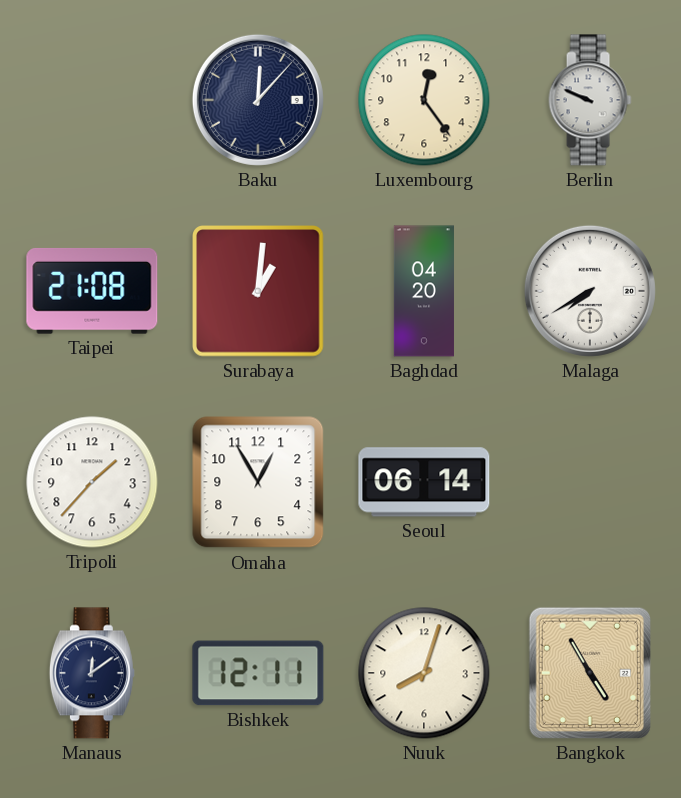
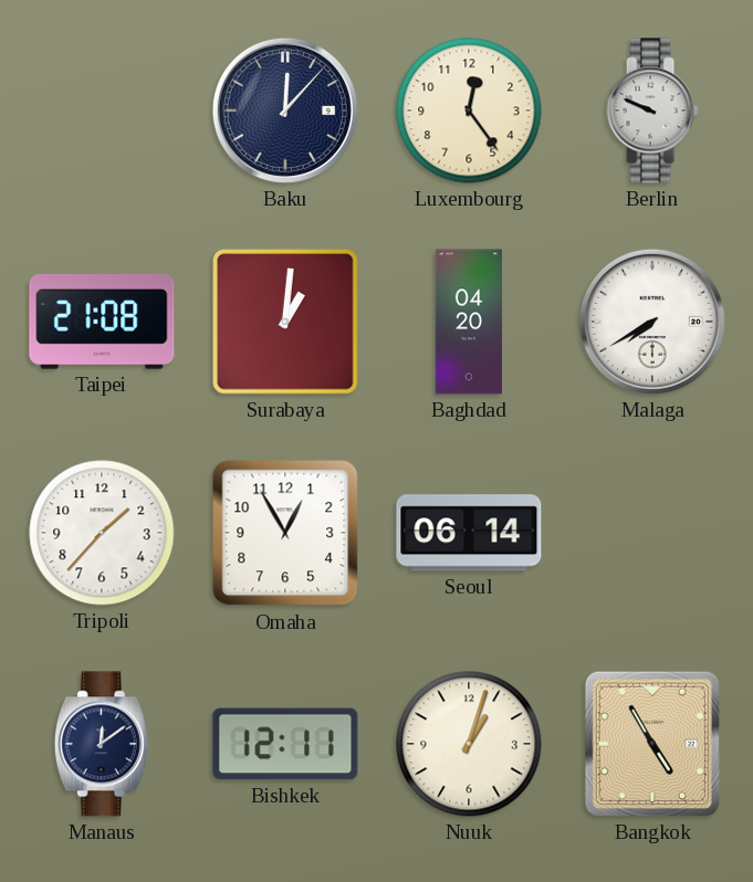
Nuuk: 8:03 -> 1:03
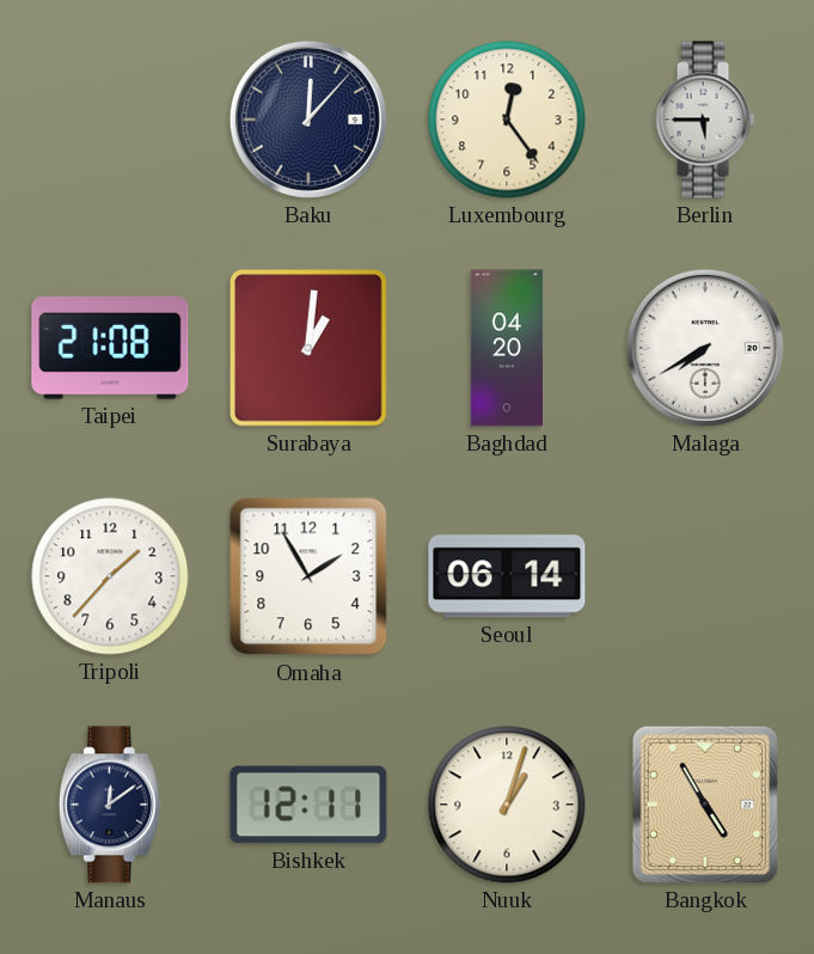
Berlin: 9:49 -> 5:45
Omaha: 12:55 -> 1:55
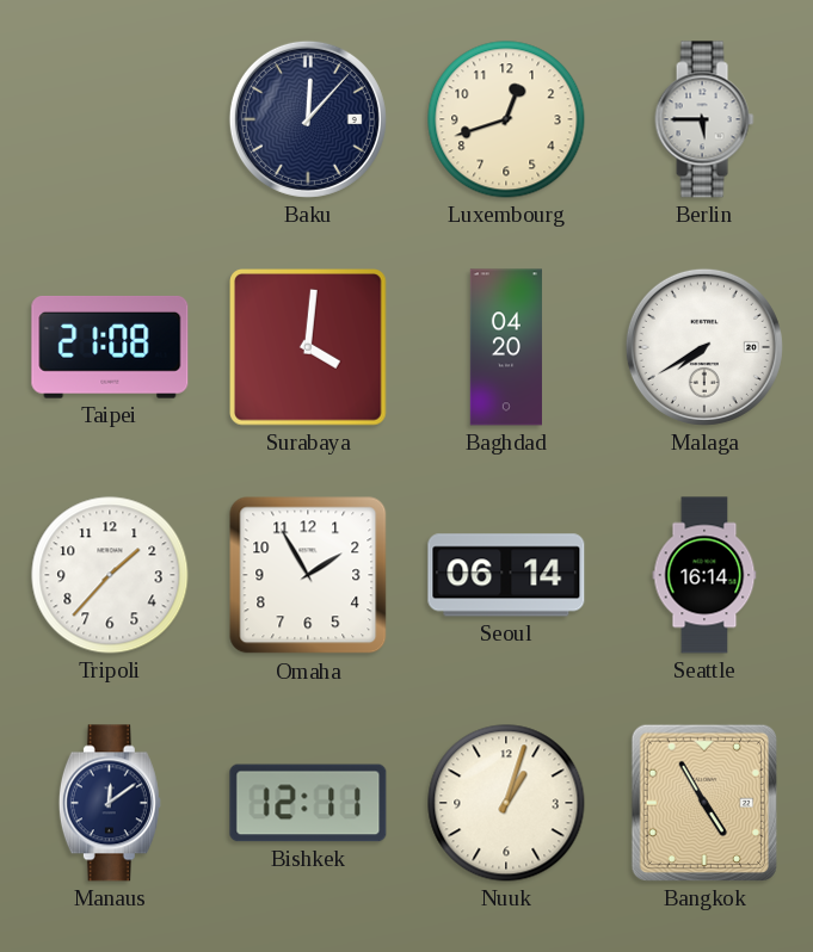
Luxembourg: 12:24 -> 12:42
Surabaya: 1:01 -> 4:01
Seattle: none -> 16:14
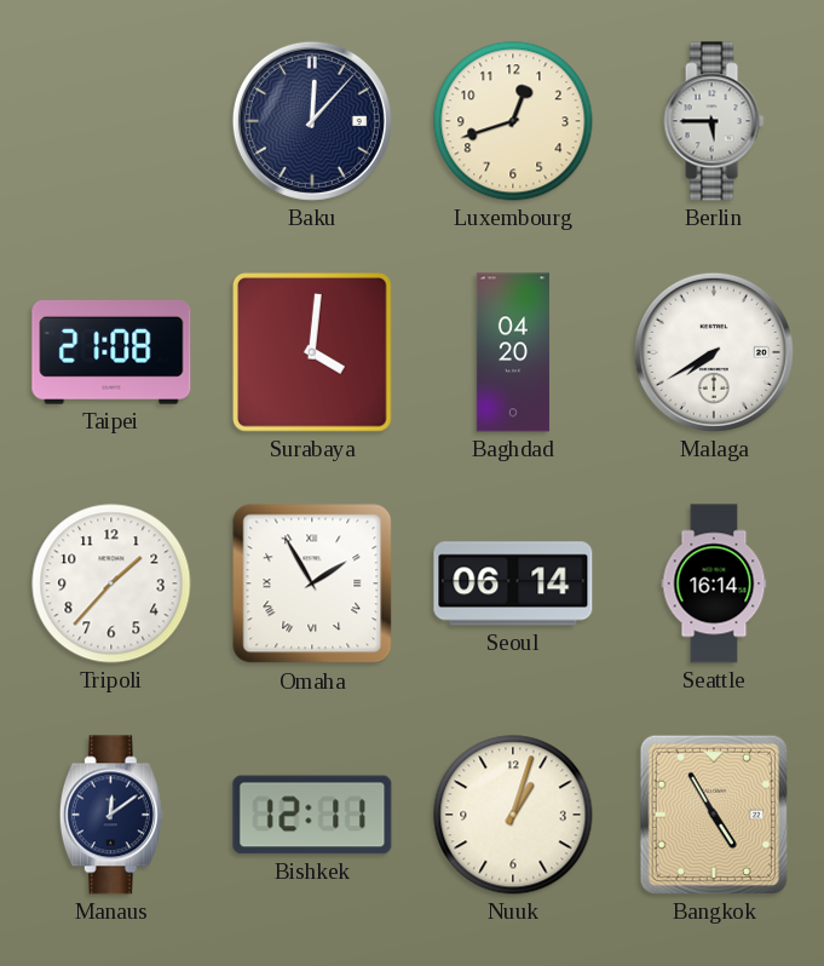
Omaha numerals: Arabic -> Roman
